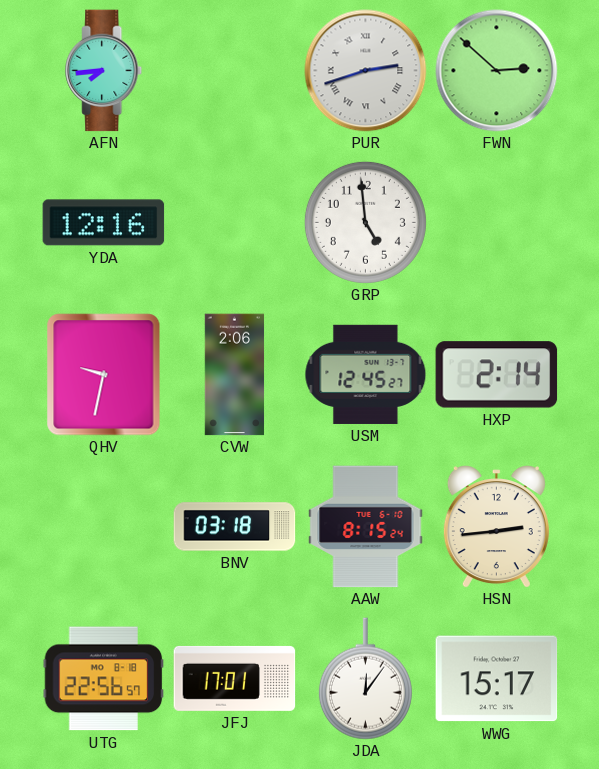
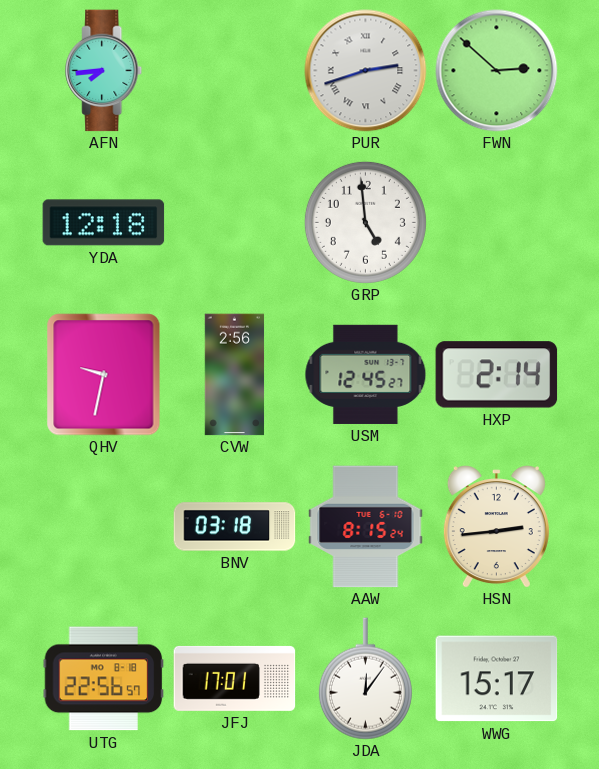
YDA: 12:16 -> 12:18
CVW: 2:06 -> 2:56
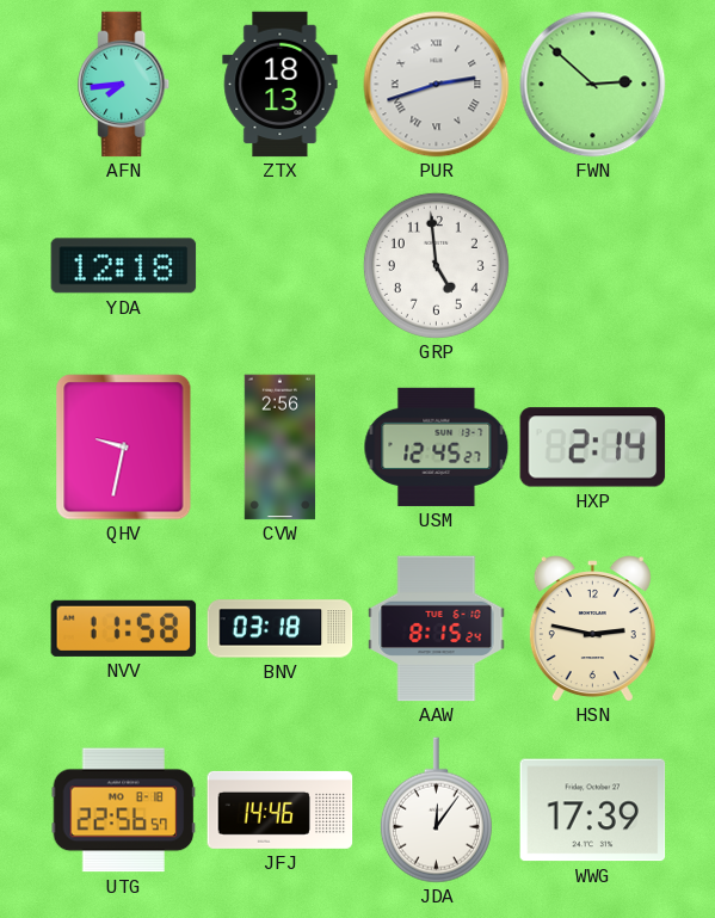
ZTX: none -> 18:13
NVV: none -> 11:58
HSN: 2:44 -> 2:47
JFJ: 17:01 -> 14:46
WWG: 15:17 -> 17:39
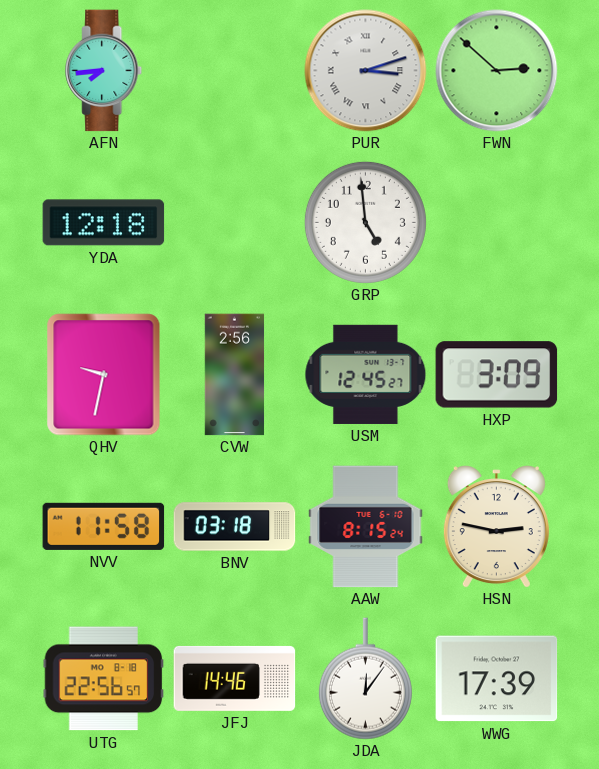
ZTX: 18:13 -> none
PUR: 2:42 -> 3:12
HXP: 2:14 -> 3:09
